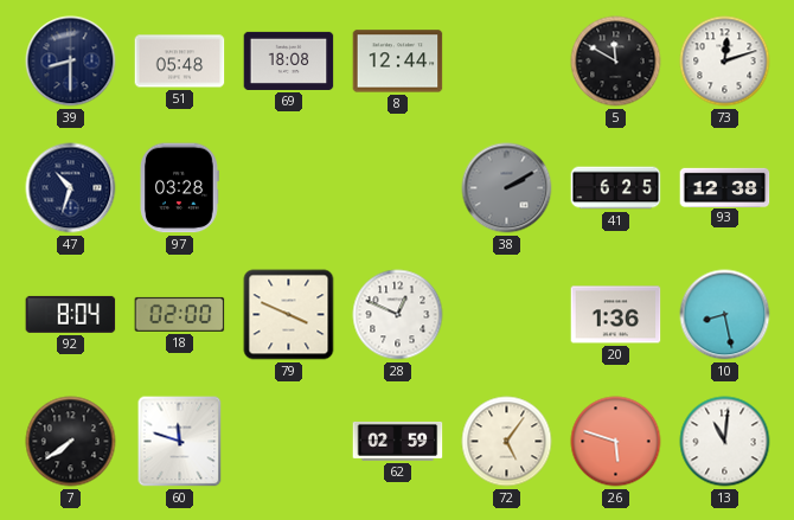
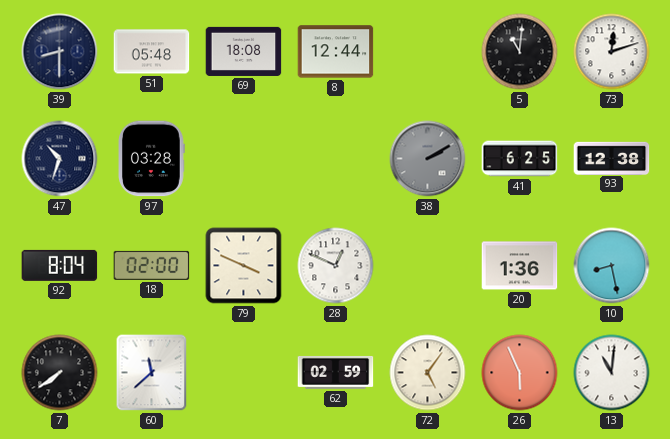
5: 11:50 -> 11:01
60: 11:48 -> 11:38
26: 5:48 -> 5:56
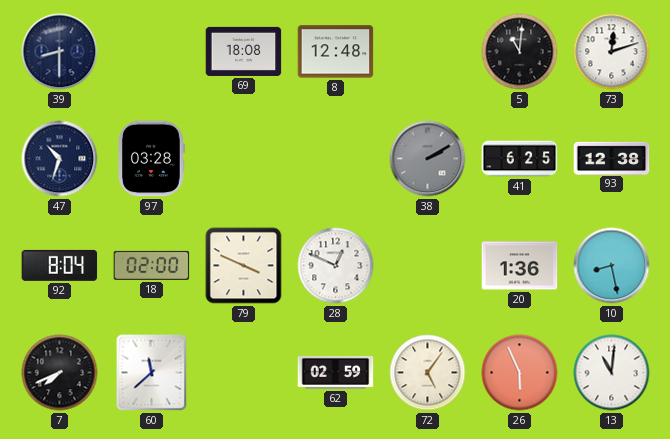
51: 05:48 -> none
8: 12:44 -> 12:48
7: 7:39 -> 7:41
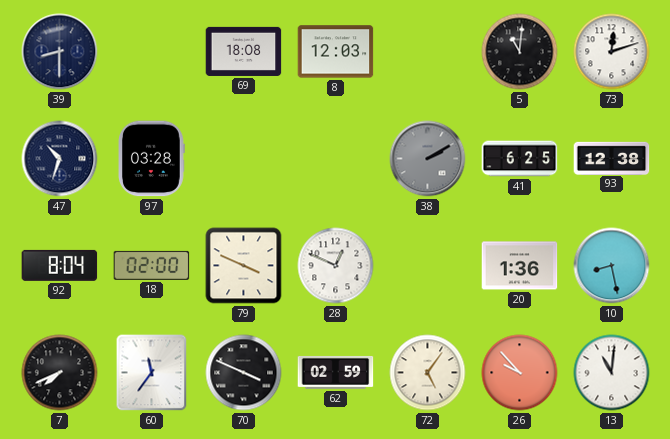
8: 12:48 -> 12:03
60: 11:38 -> 11:36
70: none -> 3:49
26: 5:56 -> 9:53
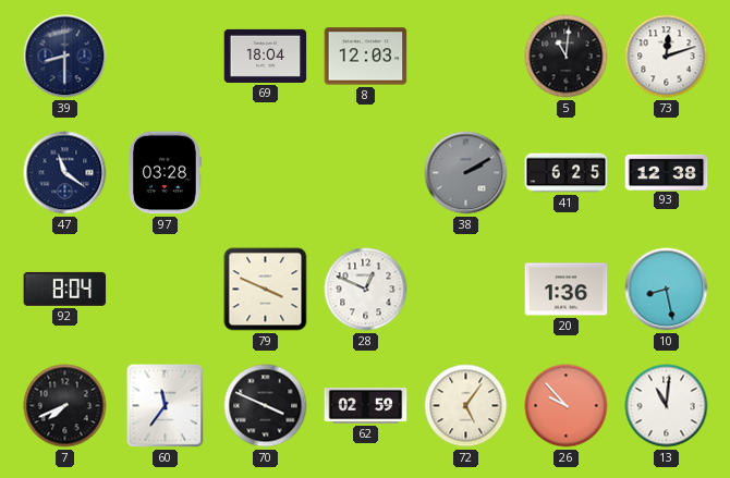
69: 18:08 -> 18:04
47: 10:33 -> 11:21
18: 02:00 -> none
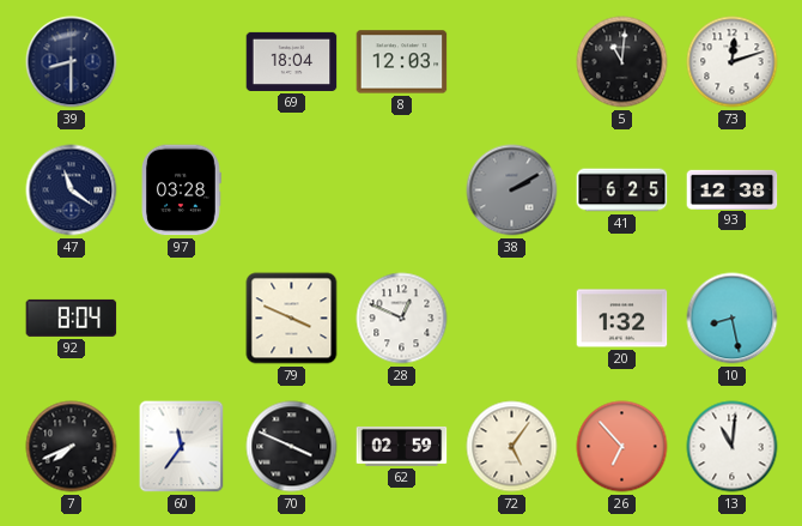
20: 1:36 -> 1:32
26: 9:53 -> 6:53
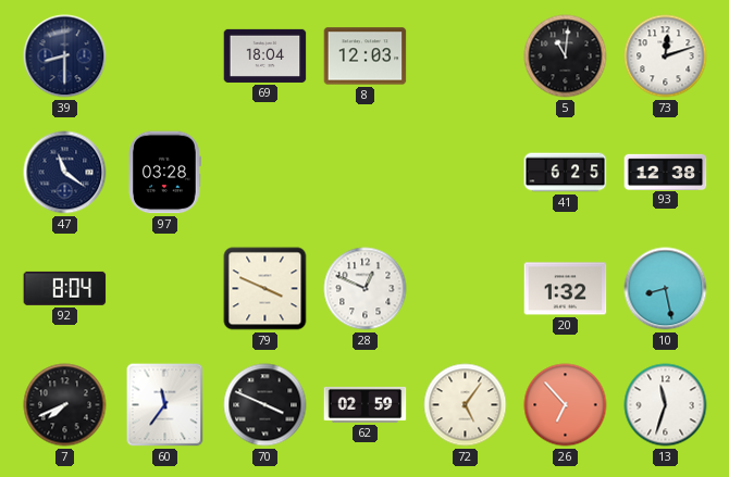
38: 2:10 -> none
13: 11:01 -> 11:33
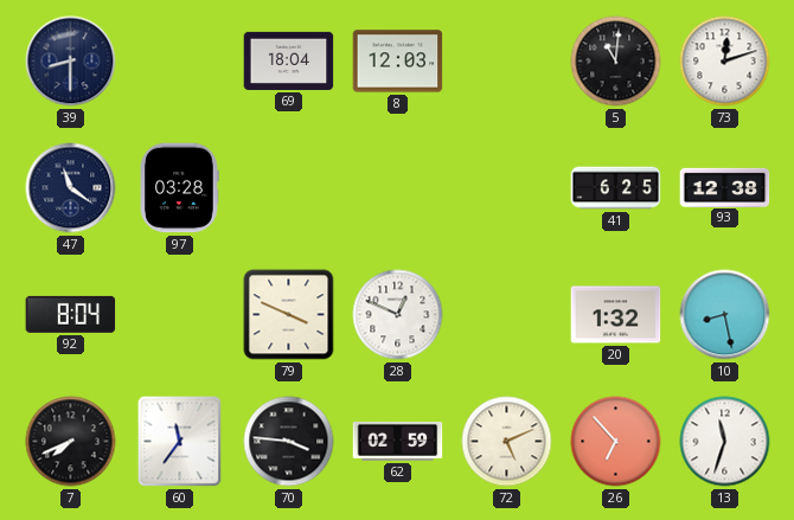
70: 3:49 -> 3:46
72: 5:06 -> 5:11
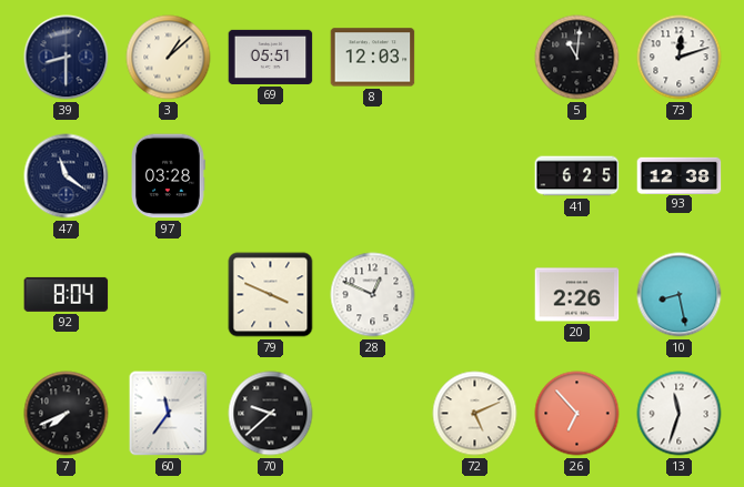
3: none -> 1:08
69: 18:04 -> 05:51
20: 1:32 -> 2:26
70: 3:46 -> 9:38
62: 02:59 -> none
